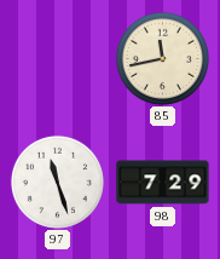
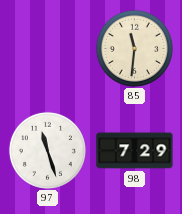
85: 11:43 -> 11:31
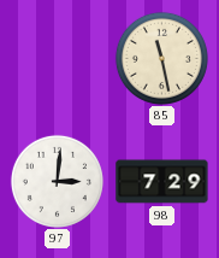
85: 11:31 -> 11:28
97: 11:27 -> 3:01
